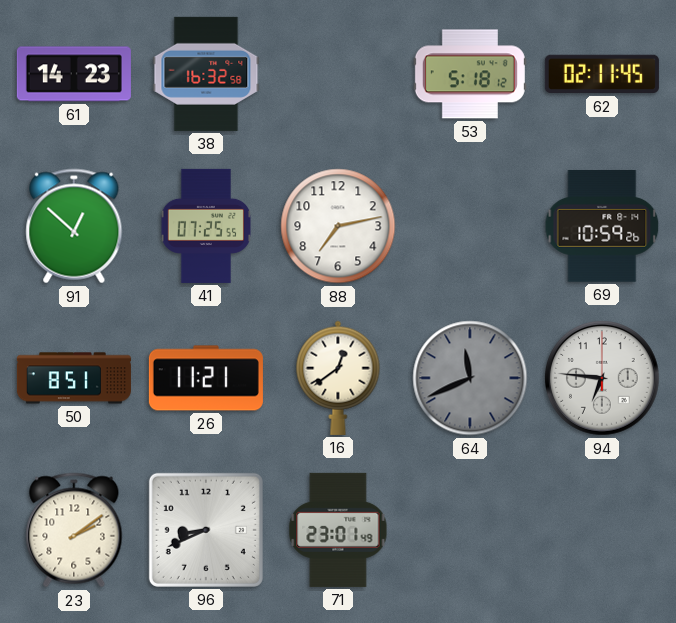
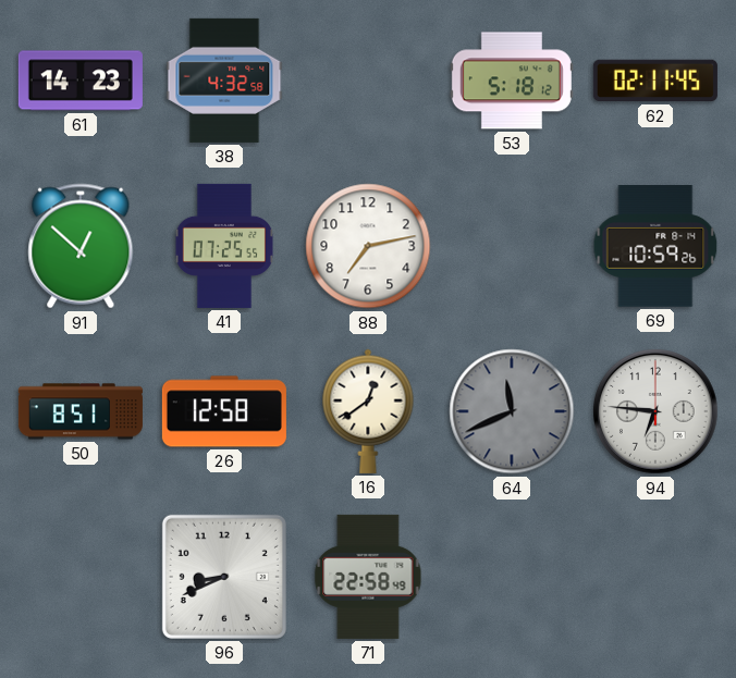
38: 16:32 -> 4:32
26: 11:21 -> 12:58
23: 2:09 -> none
71: 23:01 -> 22:58
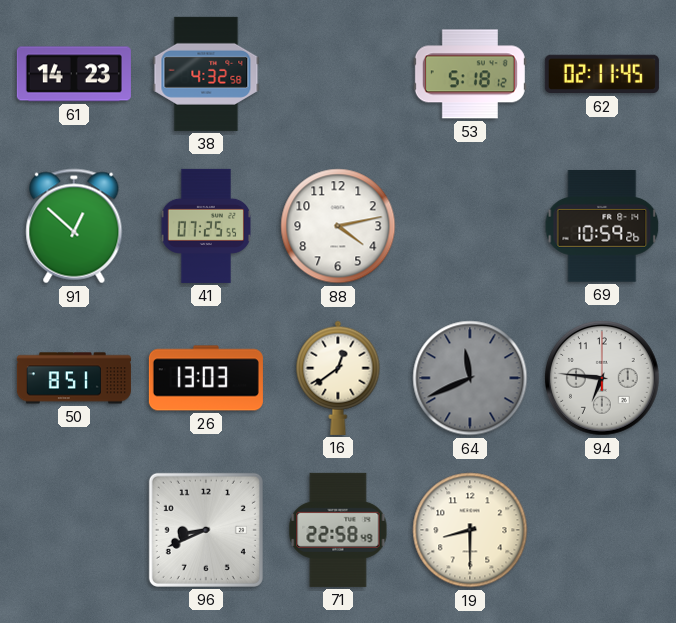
88: 7:13 -> 4:13
26: 12:58 -> 13:03
19: none -> 8:30
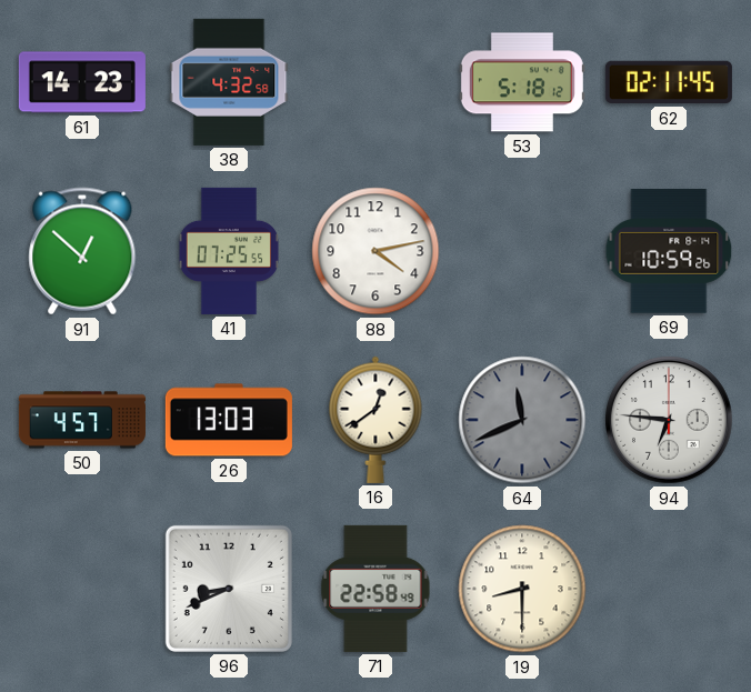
50: 8:51 -> 4:57
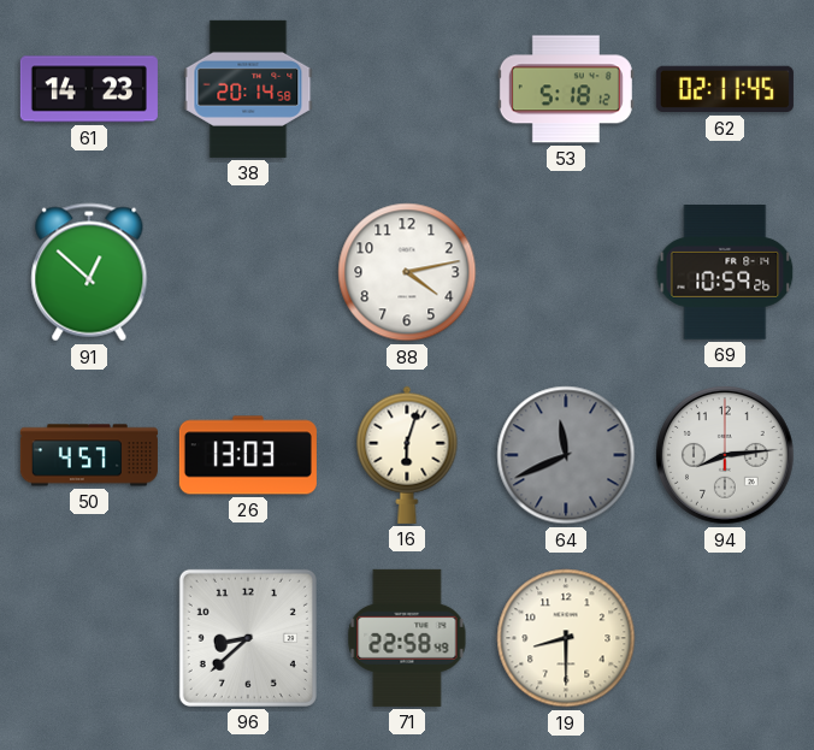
38: 4:32 -> 20:14
41: 07:25 -> none
16: 12:39 -> 6:03
94: 6:46 -> 8:14
96: 8:41 -> 8:38
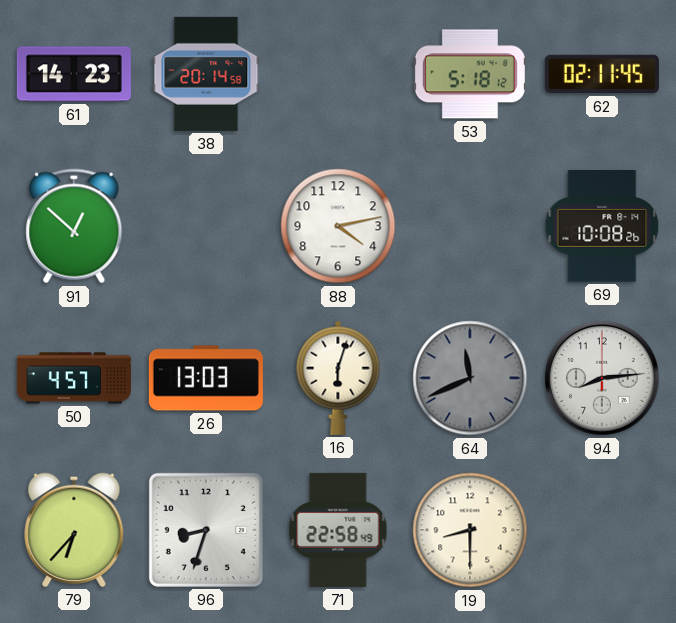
69: 10:59 -> 10:08
79: none -> 6:37
96: 8:38 -> 8:33
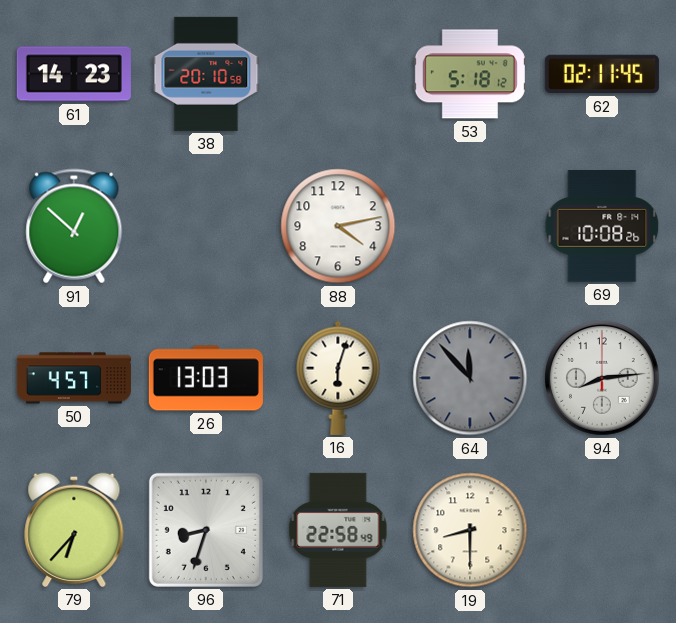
38: 20:14 -> 20:10
64: 11:41 -> 11:53
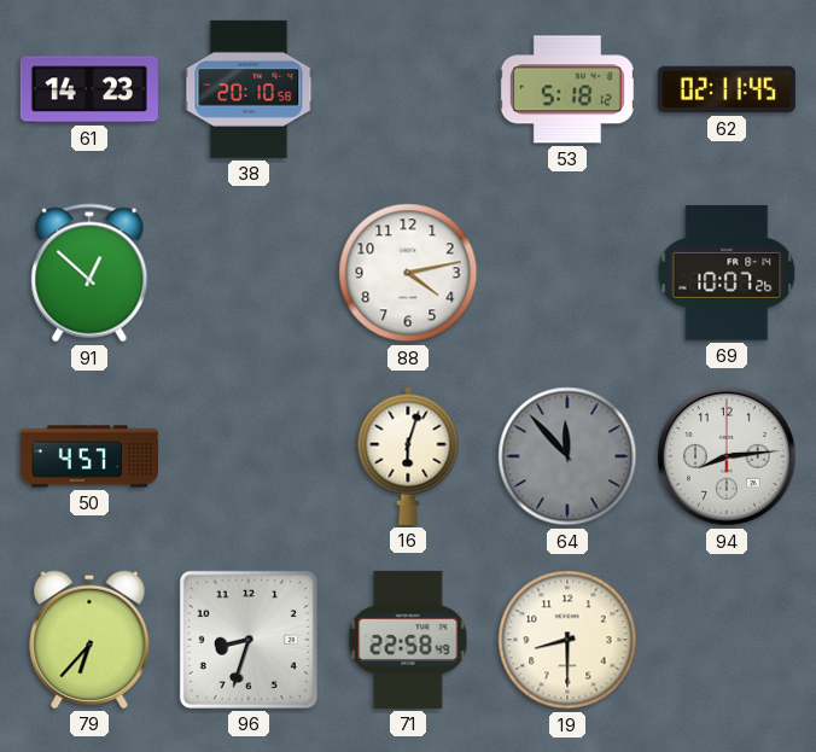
69: 10:08 -> 10:07
26: 13:03 -> none
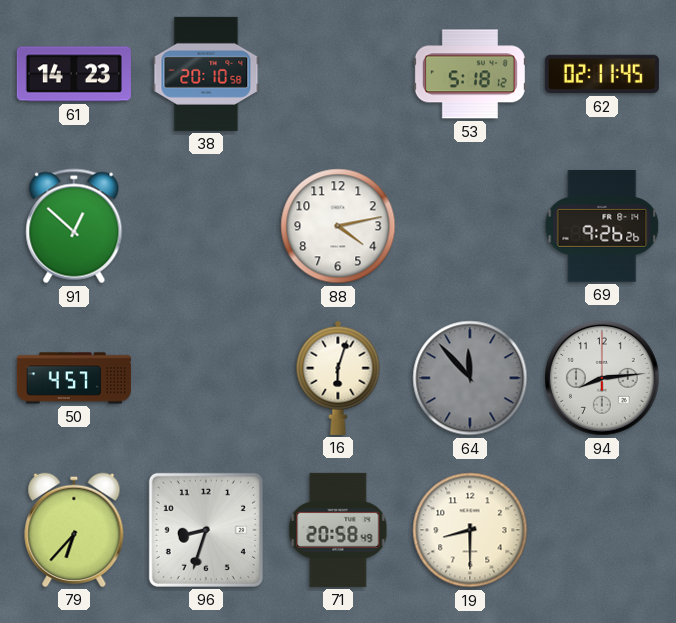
69: 10:07 -> 9:26
71: 22:58 -> 20:58
